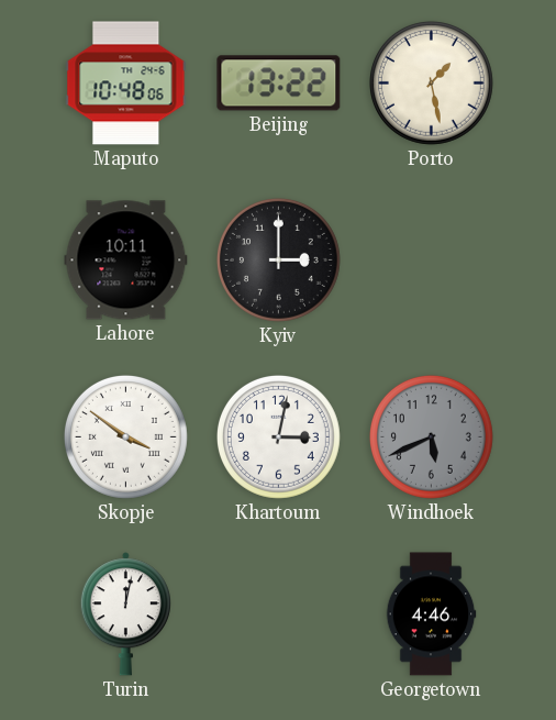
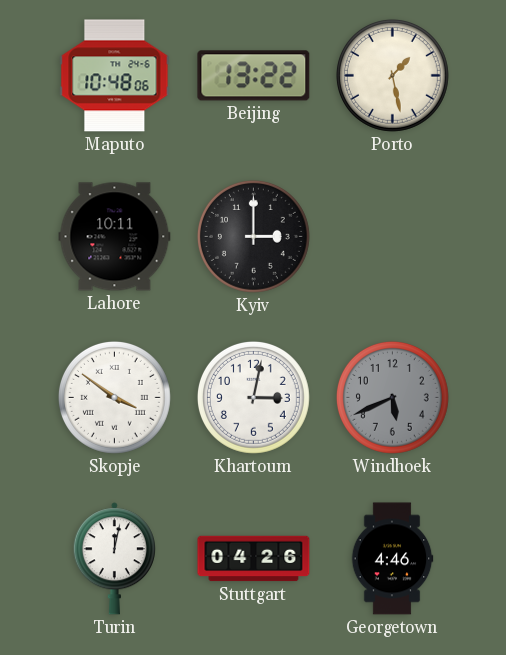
Stuttgart: none -> 04:26
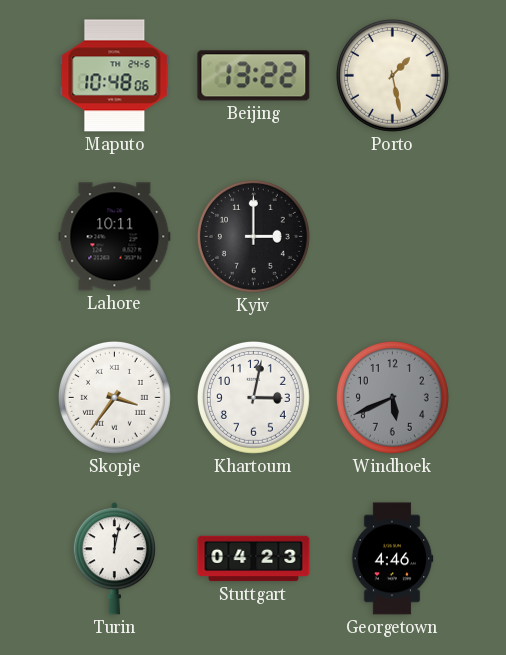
Skopje: 3:51 -> 3:36
Stuttgart: 04:26 -> 04:23
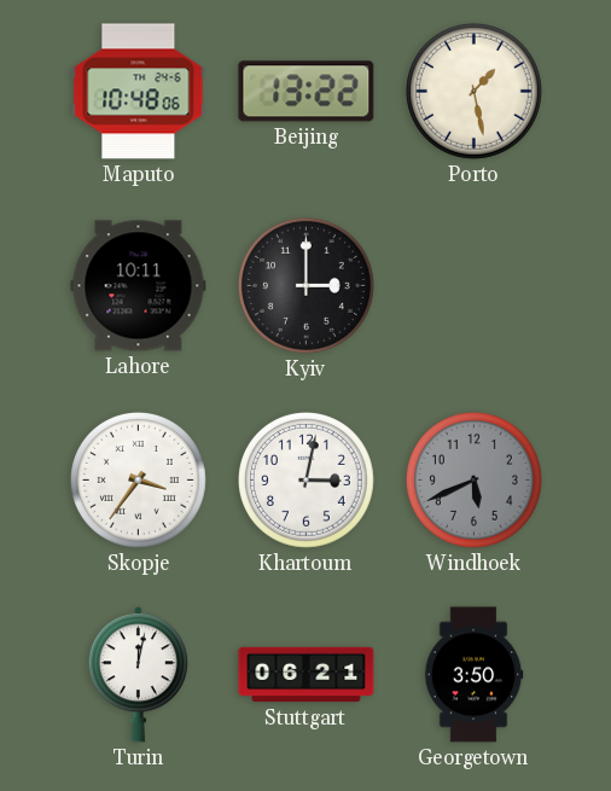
Stuttgart: 04:23 -> 06:21
Georgetown: 4:46 -> 3:50
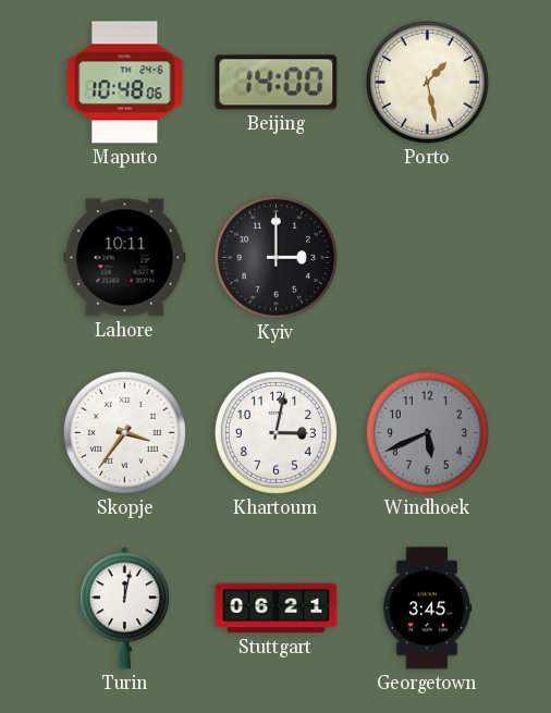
Beijing: 13:22 -> 14:00
Georgetown: 3:50 -> 3:45
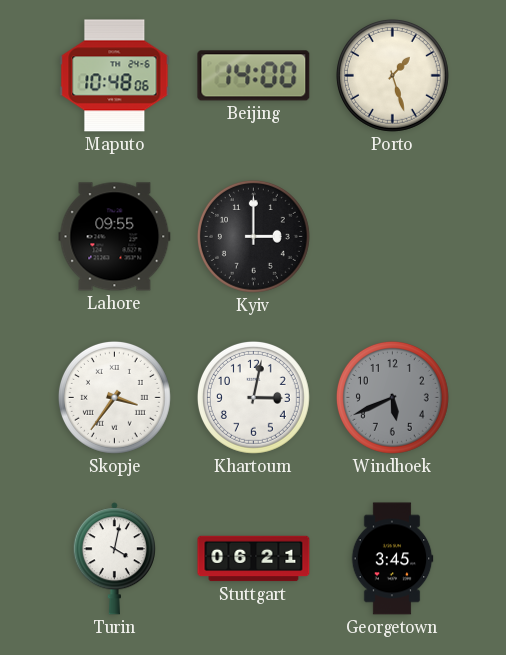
Porto: 1:28 -> 1:27
Lahore: 10:11 -> 09:55
Turin: 12:02 -> 4:02
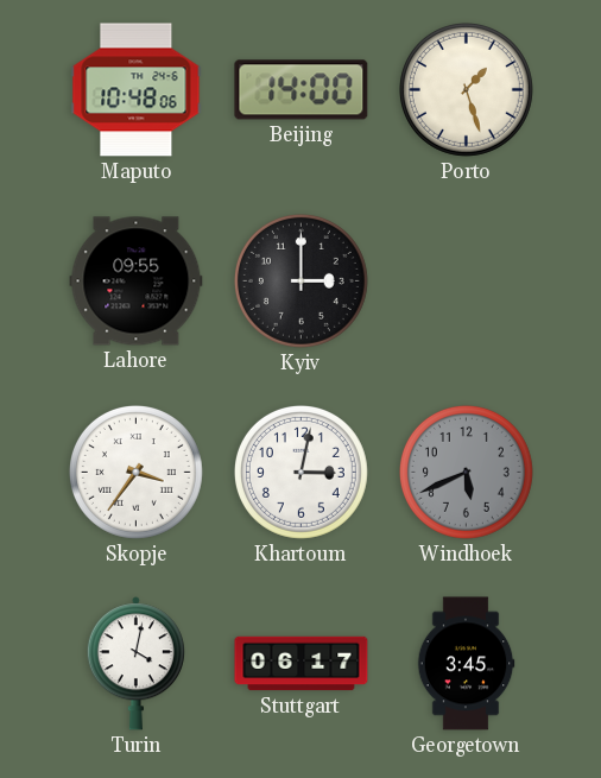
Stuttgart: 06:21 -> 06:17
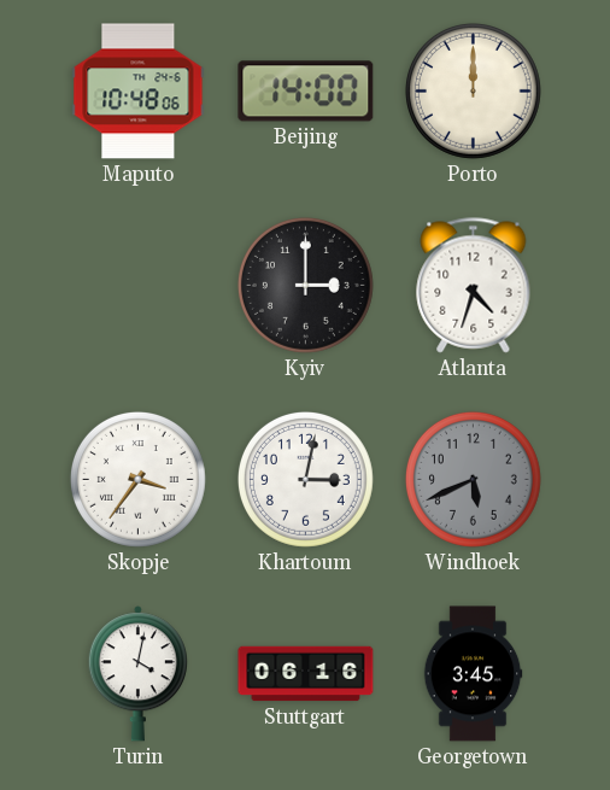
Porto: 1:27 -> 12:00
Lahore: 09:55 -> none
Atlanta: none -> 4:33
Stuttgart: 06:17 -> 06:16
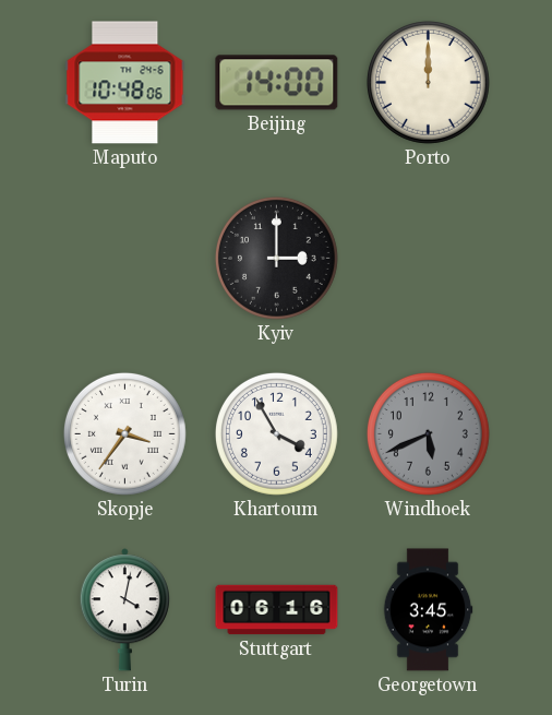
Atlanta: 4:33 -> none
Khartoum: 3:02 -> 3:55
